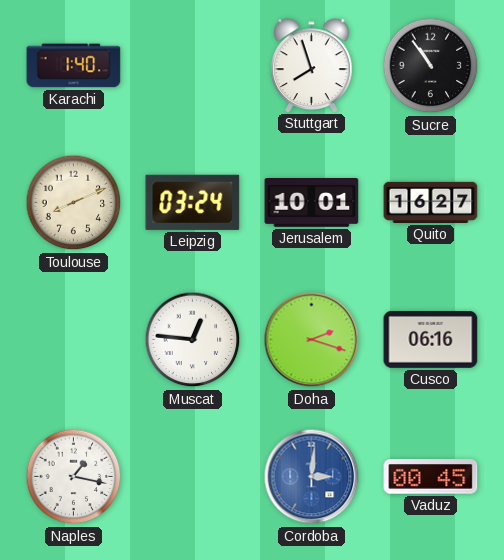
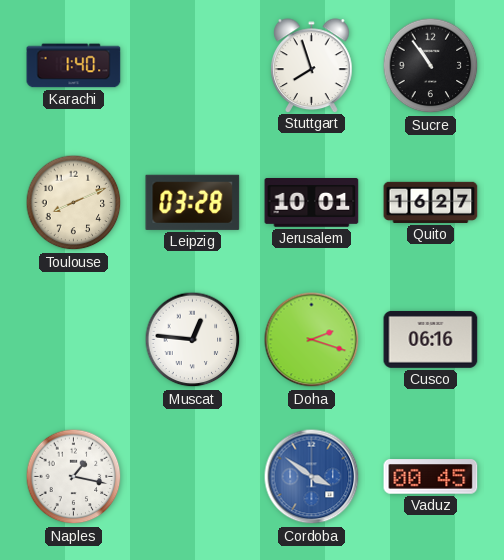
Leipzig: 03:24 -> 03:28
Cordoba: 3:01 -> 3:51
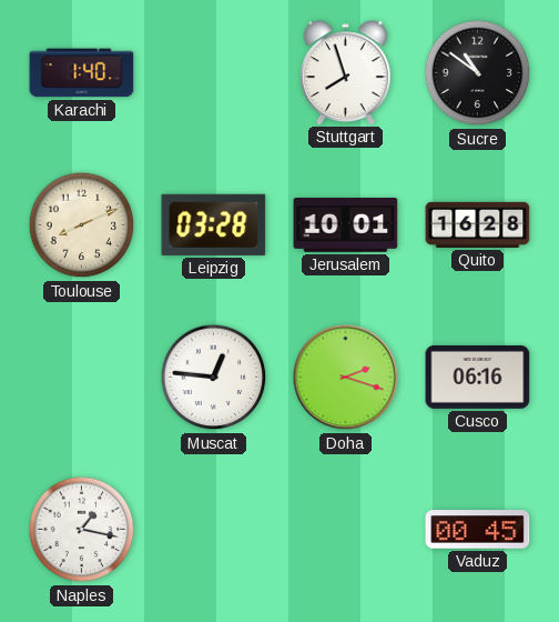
Sucre: 10:54 -> 10:51
Quito: 16:27 -> 16:28
Cordoba: 3:51 -> none
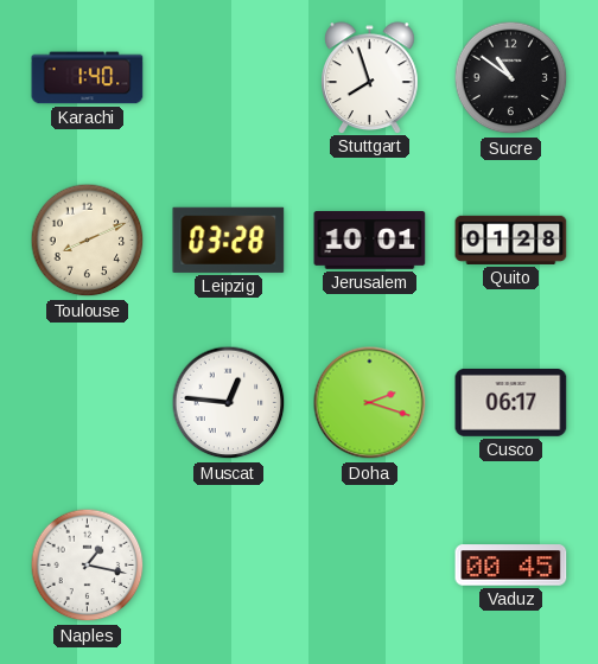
Quito: 16:28 -> 01:28
Cusco: 06:16 -> 06:17
